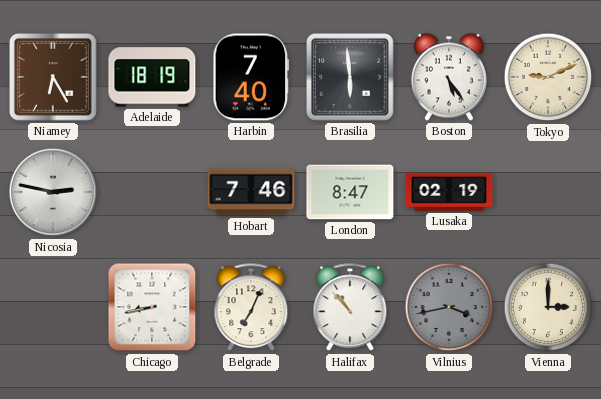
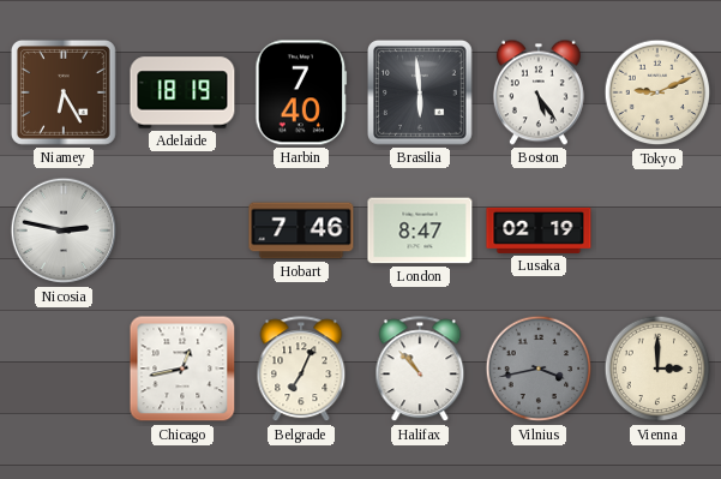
Chicago: 8:43 -> 12:43
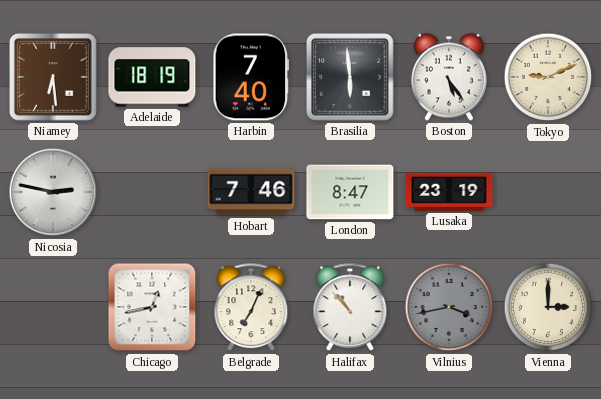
Niamey: 6:25 -> 6:29
Lusaka: 02:19 -> 23:19
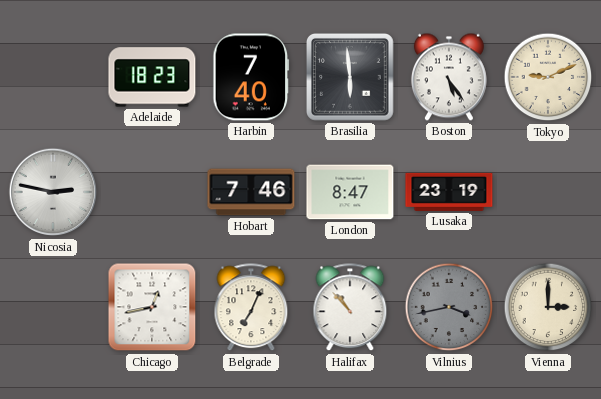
Niamey: 6:29 -> none
Adelaide: 18:19 -> 18:23
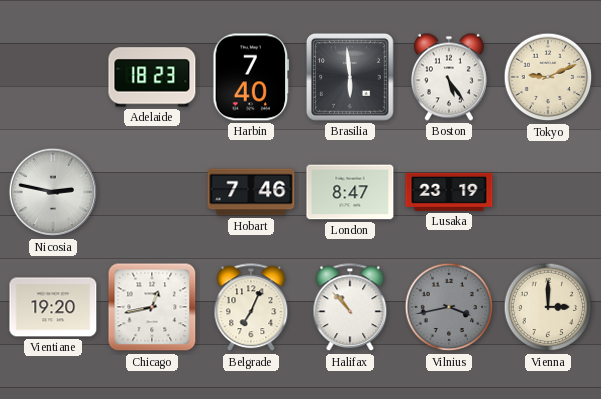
Vientiane: none -> 19:20
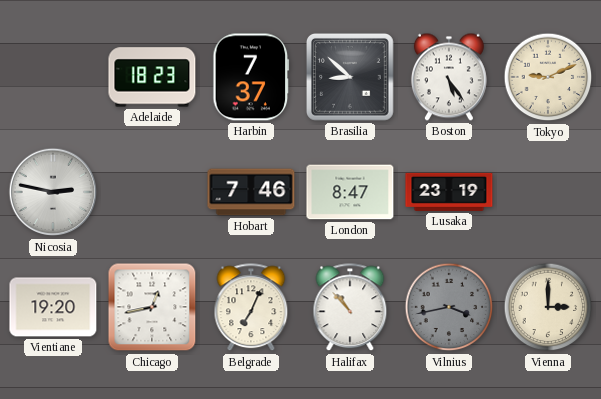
Harbin: 7:40 -> 7:37
Brasilia: 5:59 -> 8:52
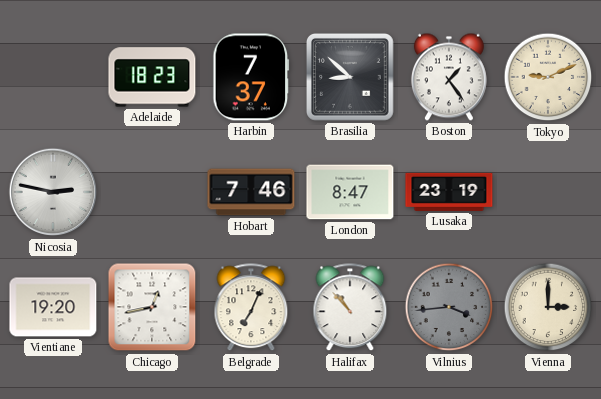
Boston: 5:24 -> 1:24
Vilnius: 3:43 -> 3:44
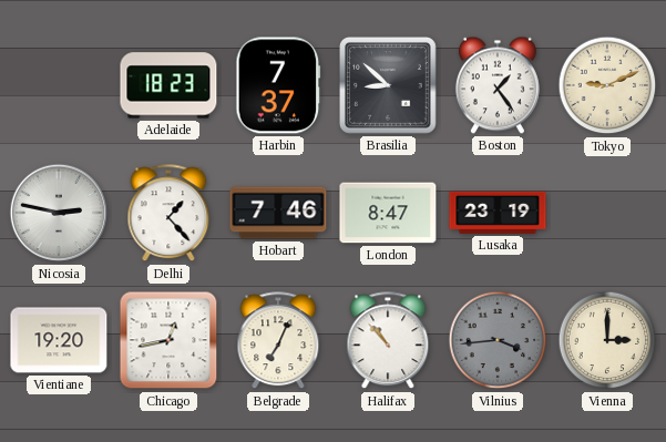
Delhi: none -> 1:23
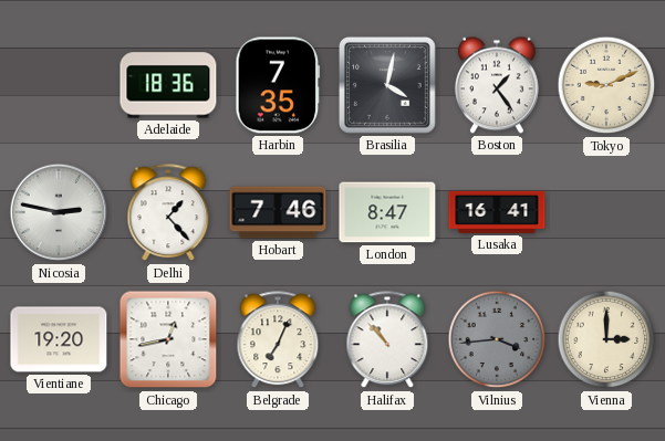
Adelaide: 18:23 -> 18:36
Harbin: 7:37 -> 7:35
Brasilia: 8:52 -> 4:02
Lusaka: 23:19 -> 16:41
